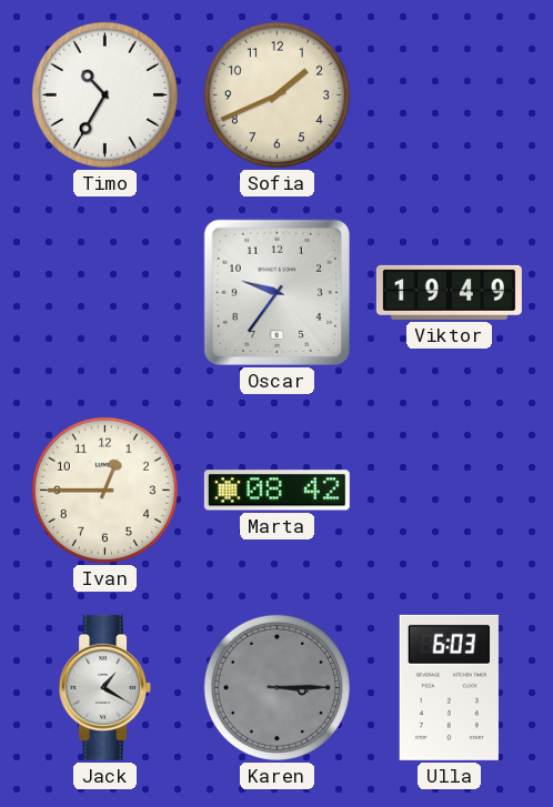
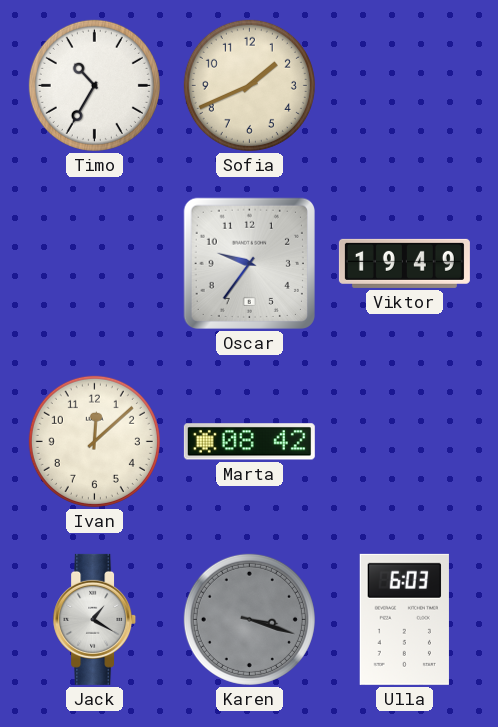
Ivan: 12:45 -> 12:08
Karen: 3:15 -> 3:18
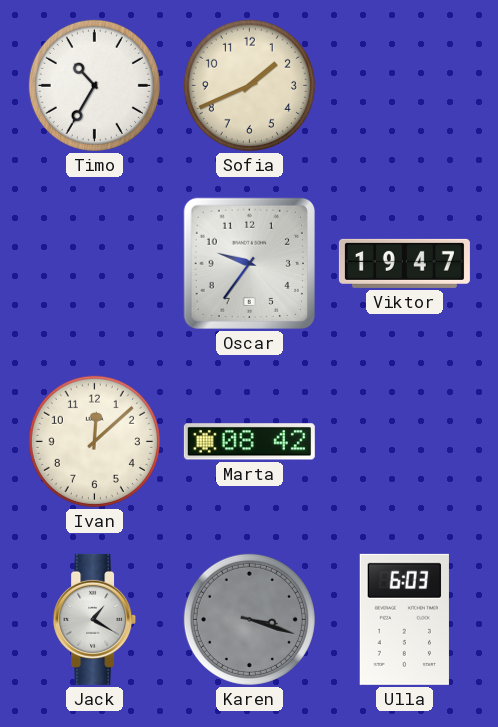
Viktor: 19:49 -> 19:47
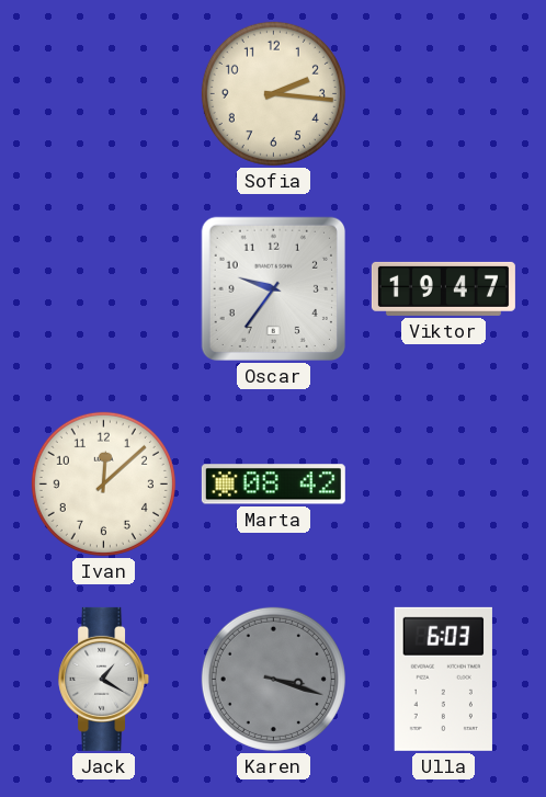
Timo: 10:35 -> none
Sofia: 1:41 -> 2:16
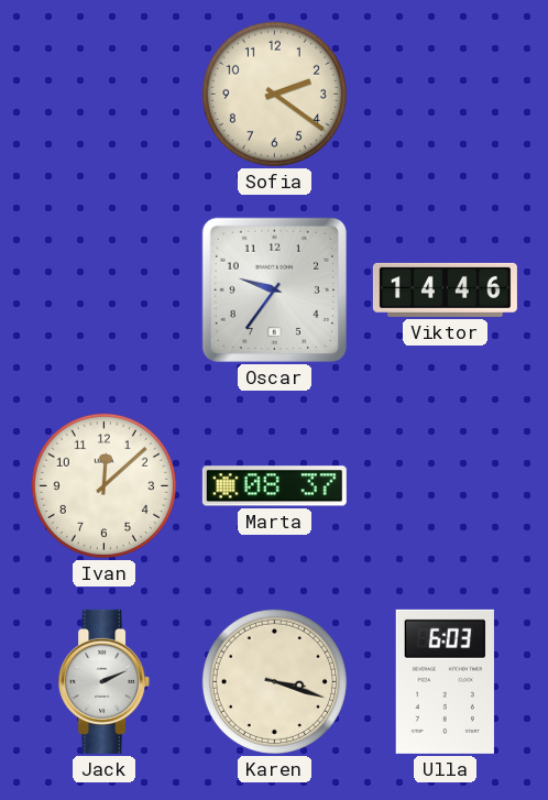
Sofia: 2:16 -> 2:21
Viktor: 19:47 -> 14:46
Marta: 08:42 -> 08:37
Jack: 1:20 -> 2:11
Karen dial: grey -> cream
